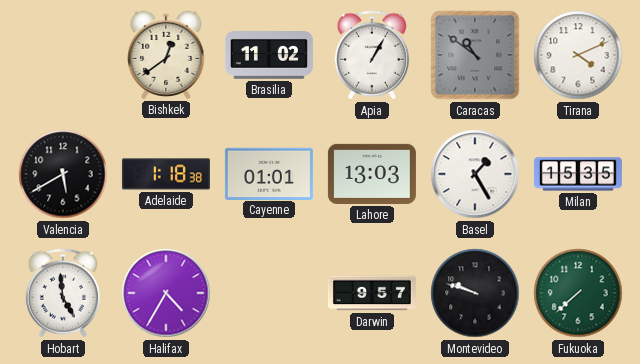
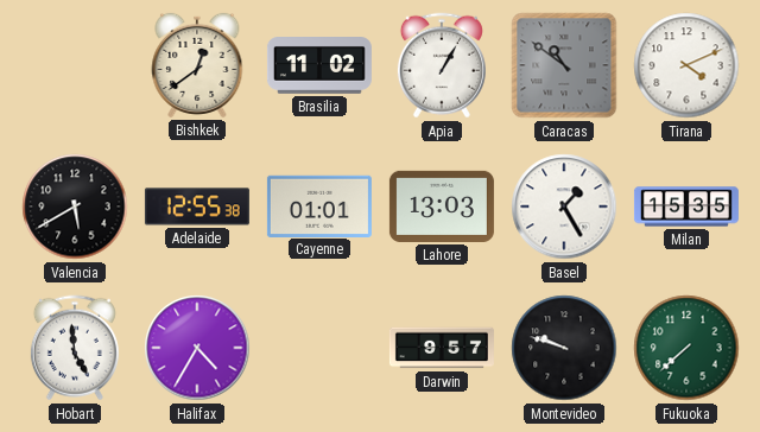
Adelaide: 1:18 -> 12:55
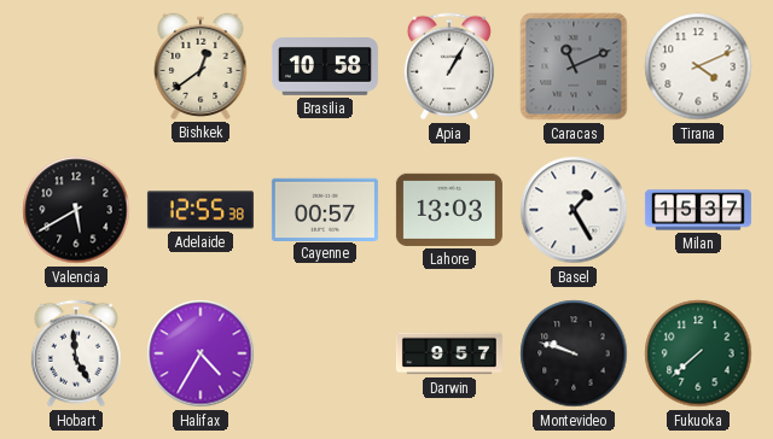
Brasilia: 11:02 -> 10:58
Caracas: 10:51 -> 11:11
Cayenne: 01:01 -> 00:57
Milan: 15:35 -> 15:37
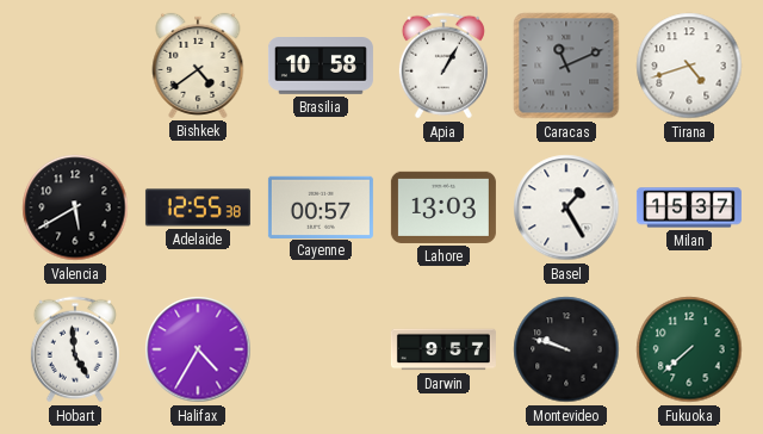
Bishkek: 12:39 -> 4:39
Tirana: 4:11 -> 4:42
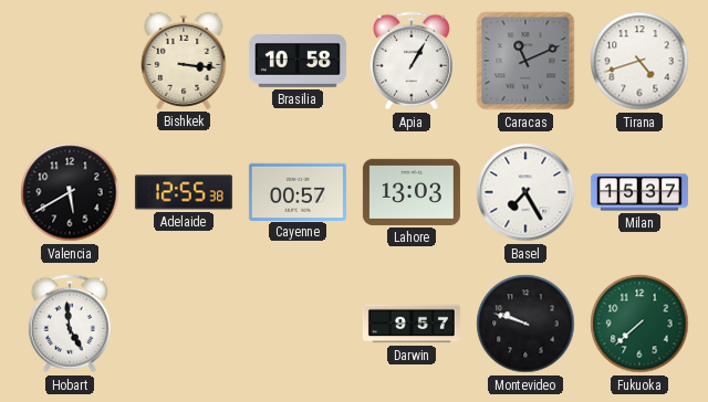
Bishkek: 4:39 -> 3:16
Basel: 1:25 -> 7:25
Halifax: 4:35 -> none
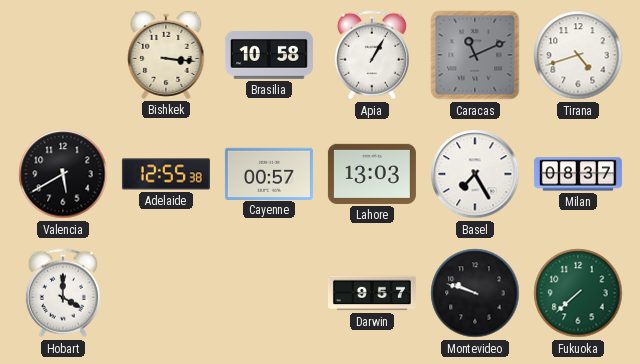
Milan: 15:37 -> 08:37
Hobart: 4:59 -> 4:00
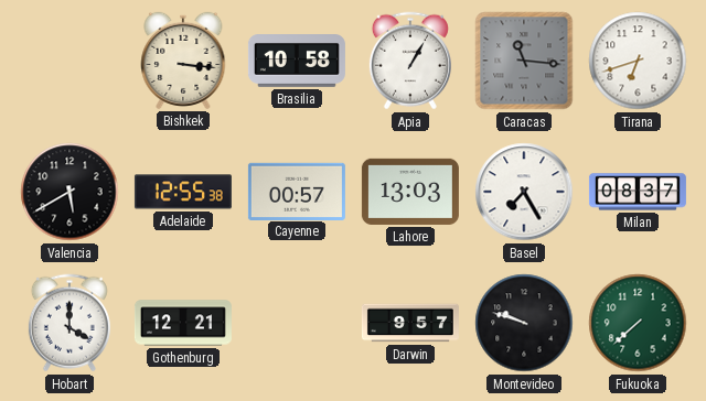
Caracas: 11:11 -> 11:16
Tirana: 4:42 -> 6:42
Gothenburg: none -> 12:21
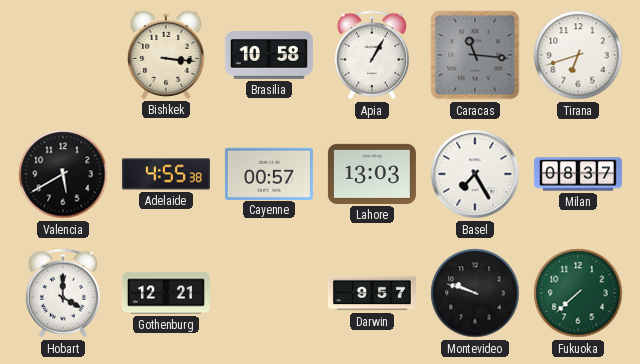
Adelaide: 12:55 -> 4:55
